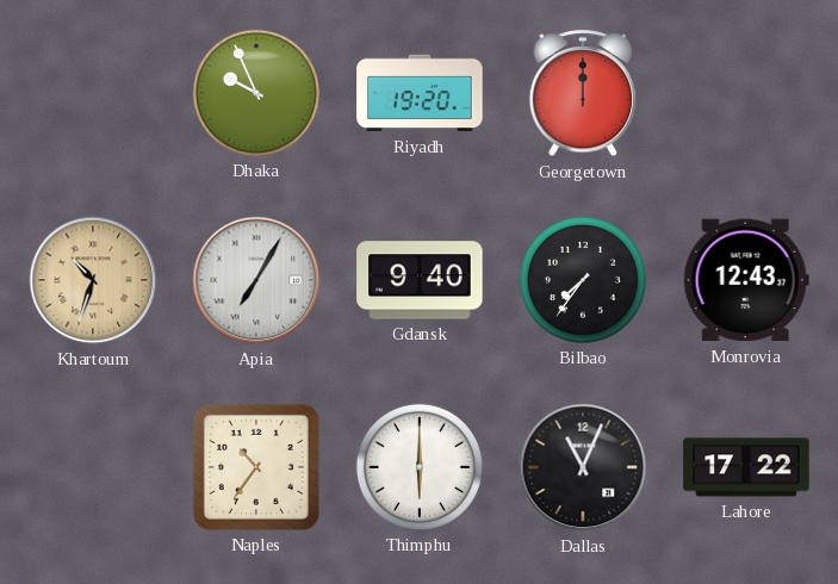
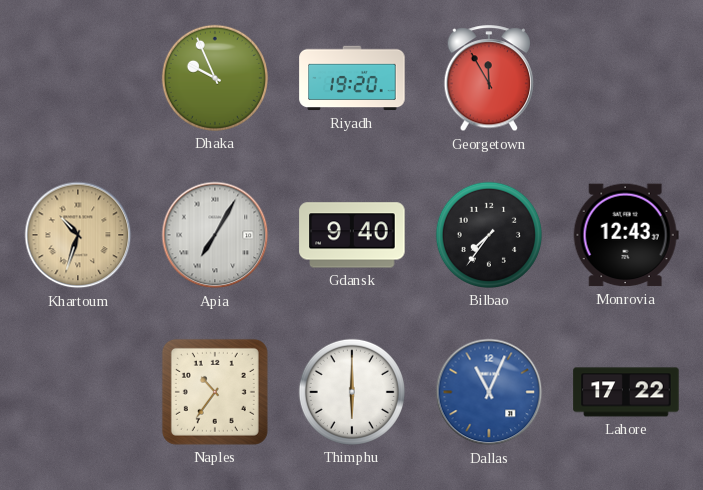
Georgetown: 12:00 -> 11:55
Dallas dial: black -> blue
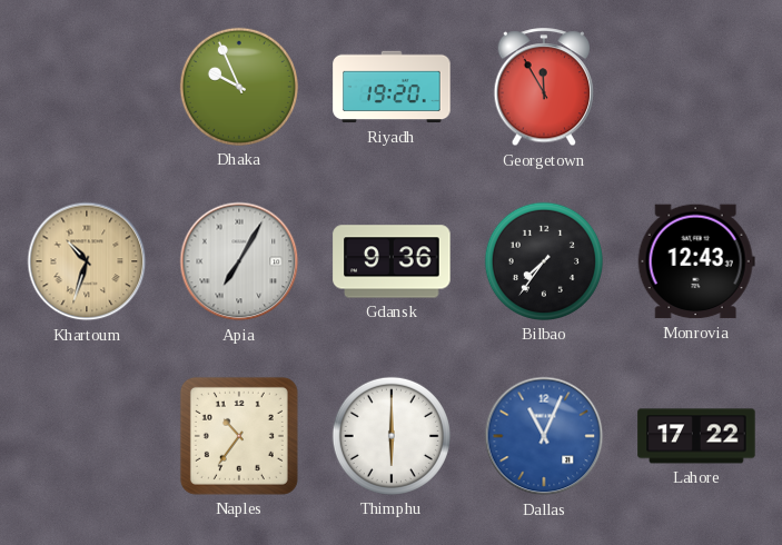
Gdansk: 9:40 -> 9:36
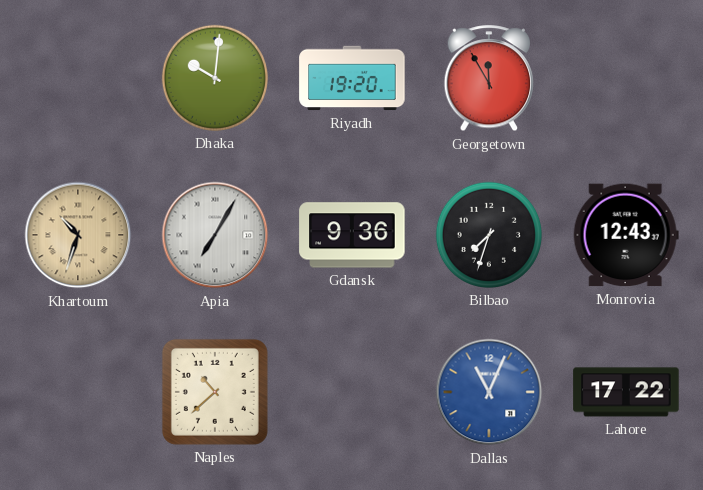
Dhaka: 9:56 -> 10:01
Bilbao: 7:36 -> 7:33
Naples: 10:36 -> 10:38
Thimphu: 6:00 -> none
